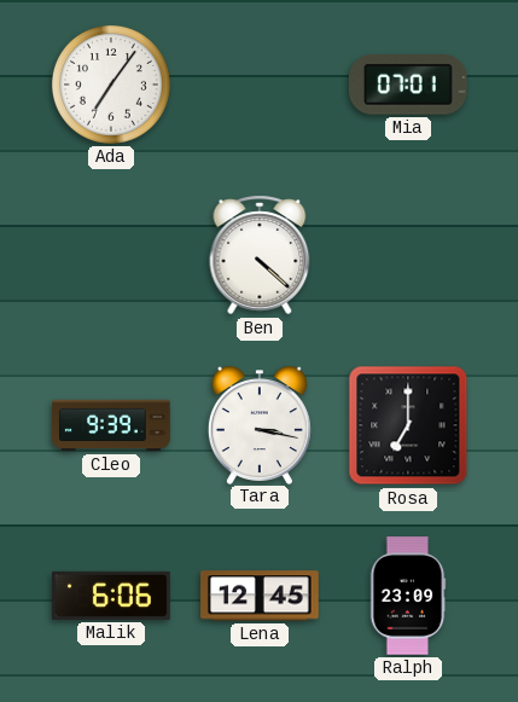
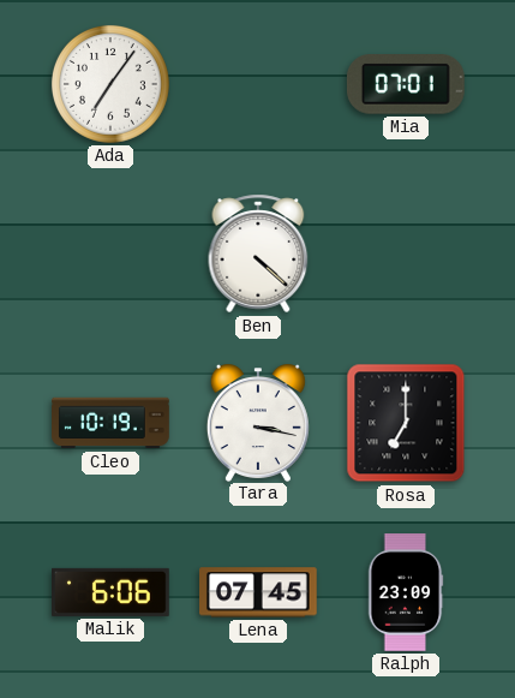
Cleo: 9:39 -> 10:19
Lena: 12:45 -> 07:45
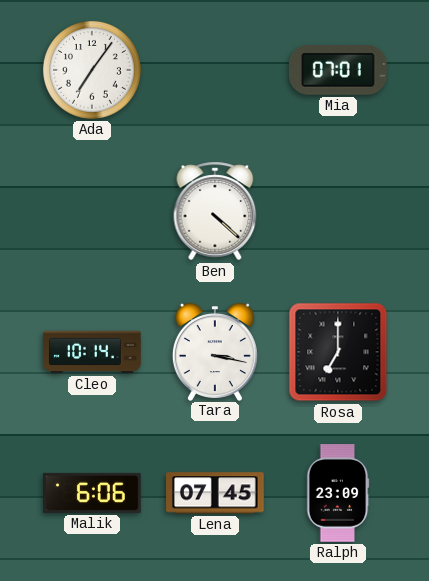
Cleo: 10:19 -> 10:14
